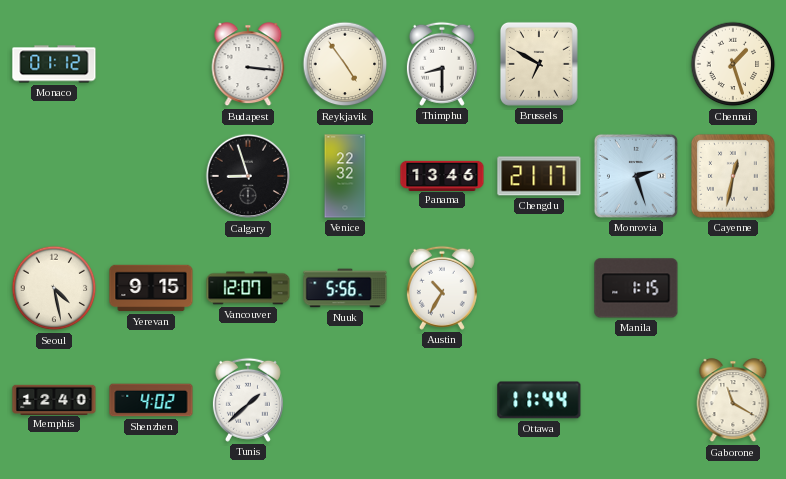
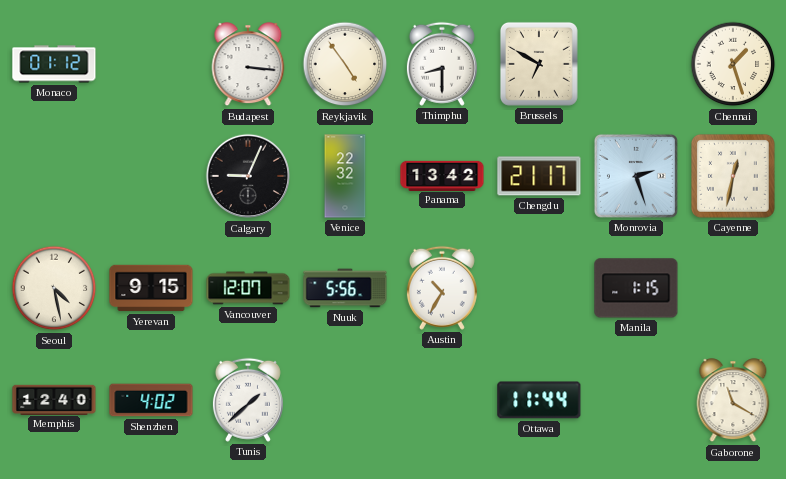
Calgary: 8:57 -> 9:04
Panama: 13:46 -> 13:42
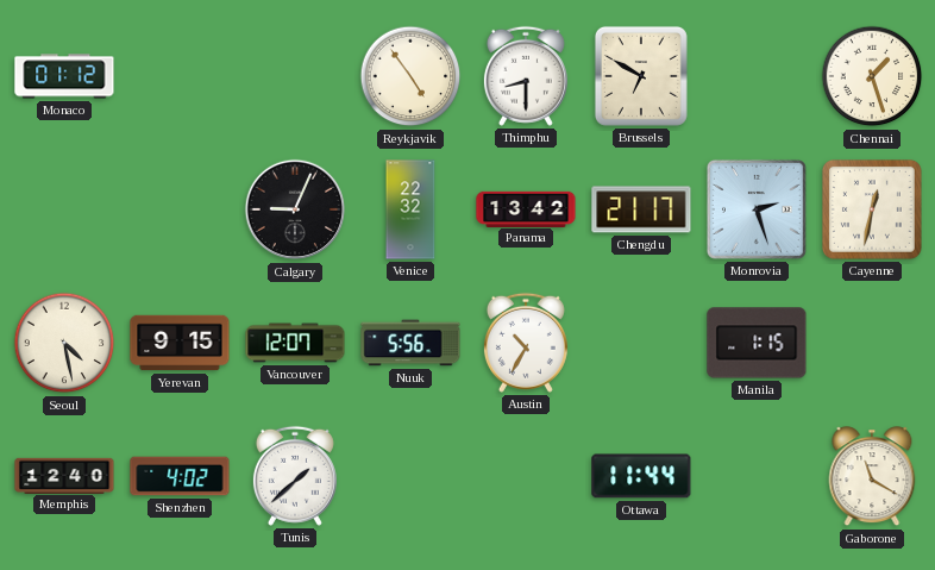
Budapest: 3:16 -> none
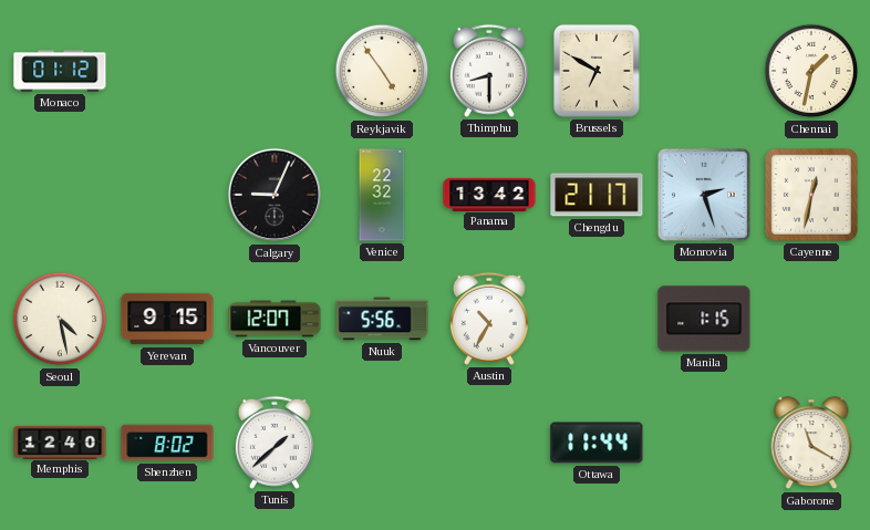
Chennai: 1:27 -> 1:32
Shenzhen: 4:02 -> 8:02
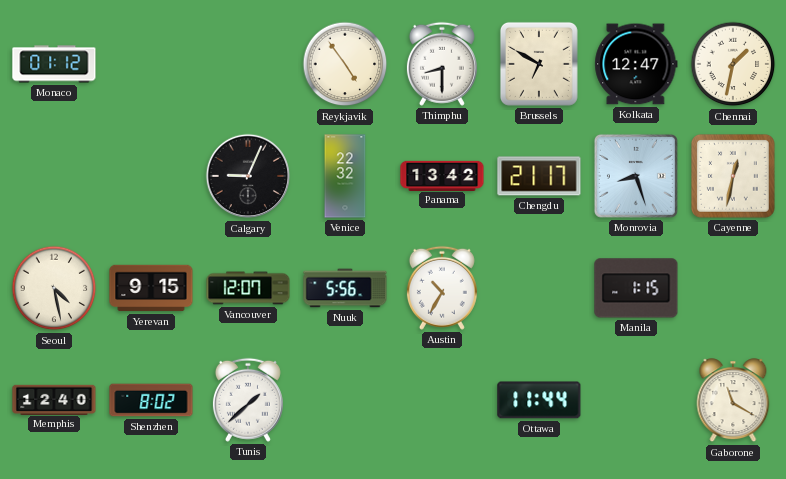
Kolkata: none -> 12:47
Monrovia: 2:27 -> 8:27
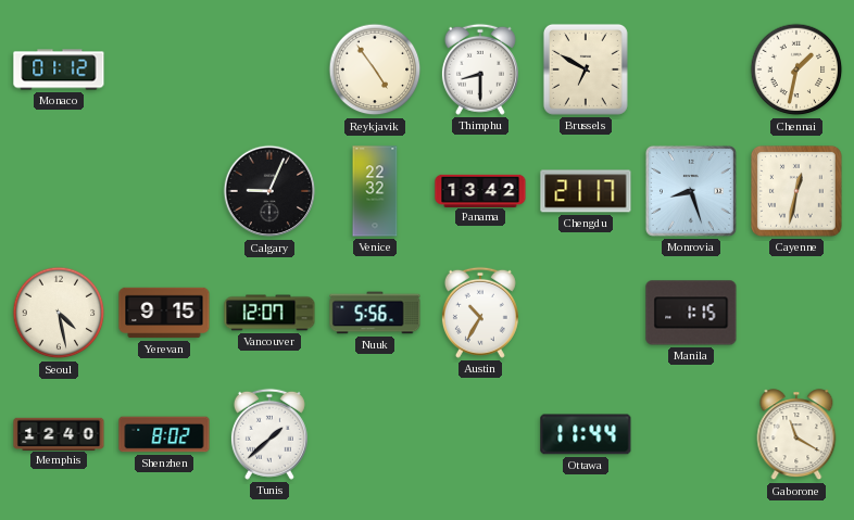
Kolkata: 12:47 -> none
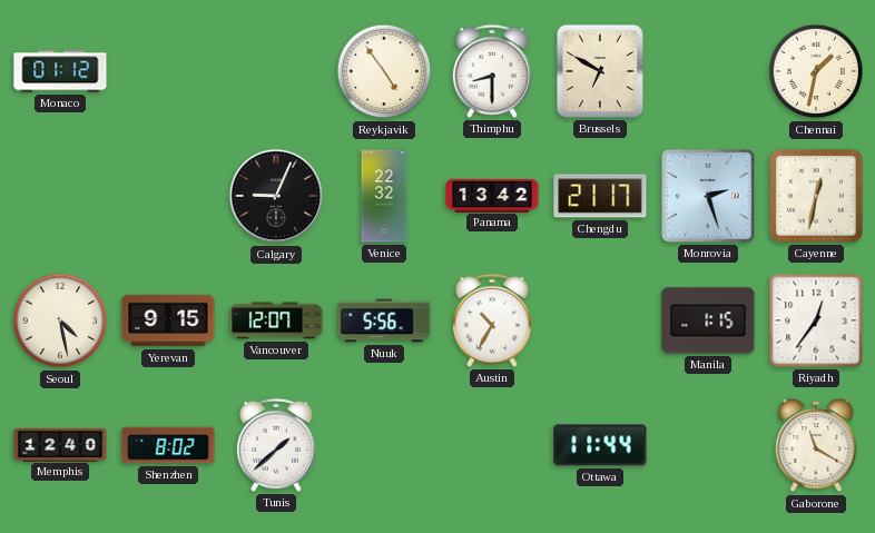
Monrovia: 8:27 -> 2:27
Riyadh: none -> 12:36
